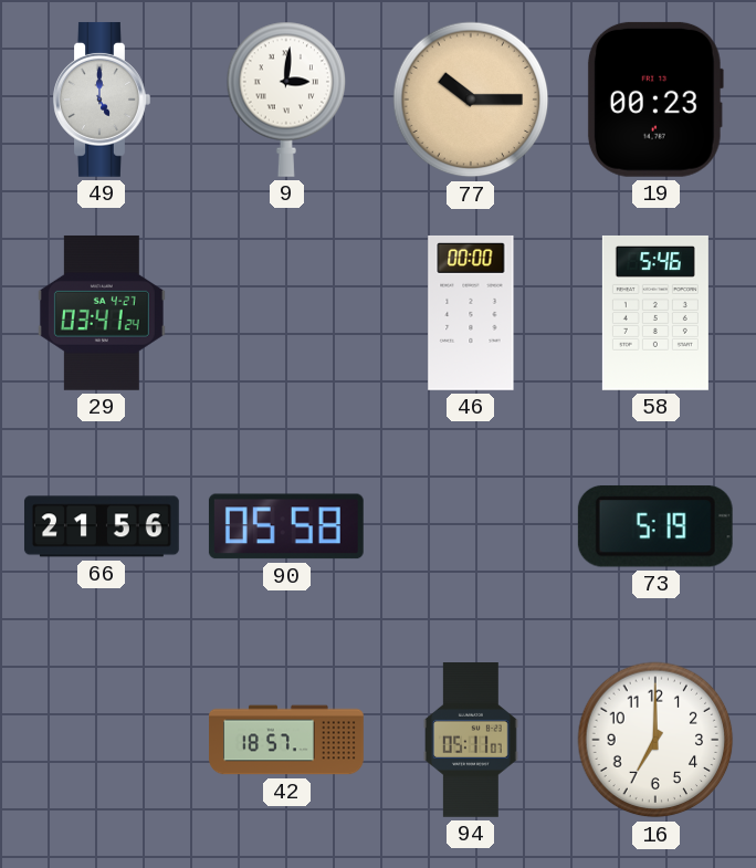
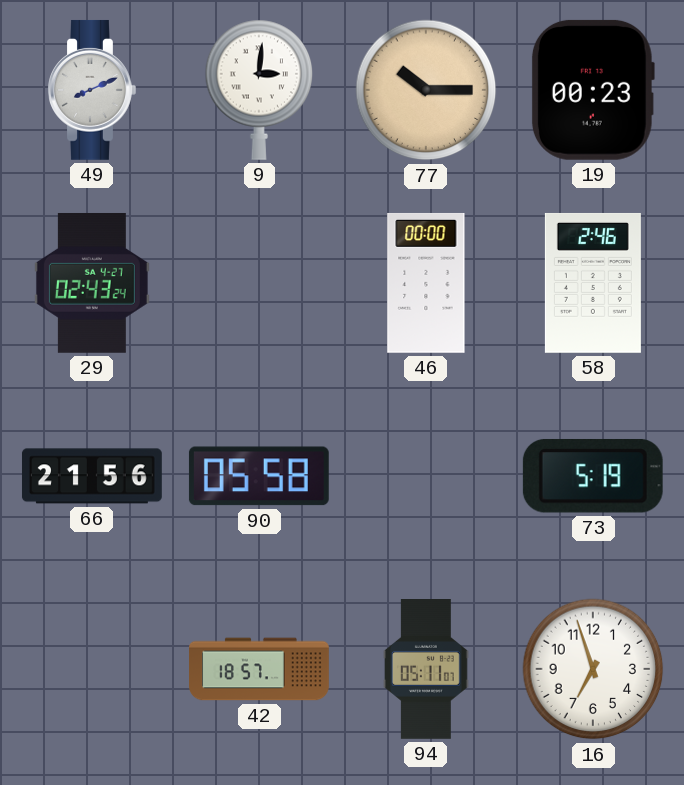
49: 5:00 -> 8:11
29: 03:41 -> 02:43
58: 5:46 -> 2:46
16: 7:00 -> 6:57
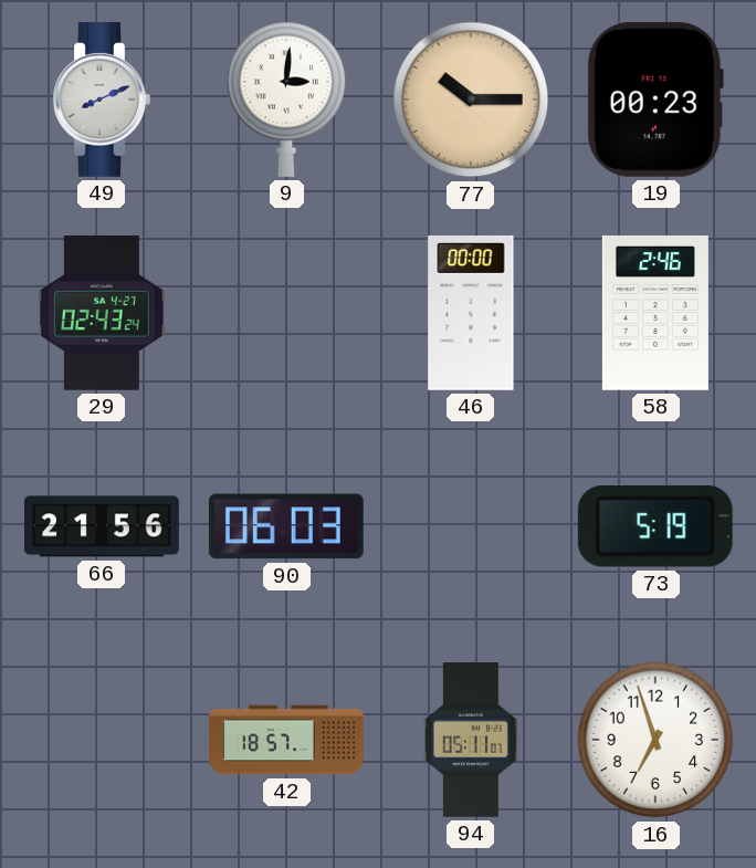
90: 05:58 -> 06:03
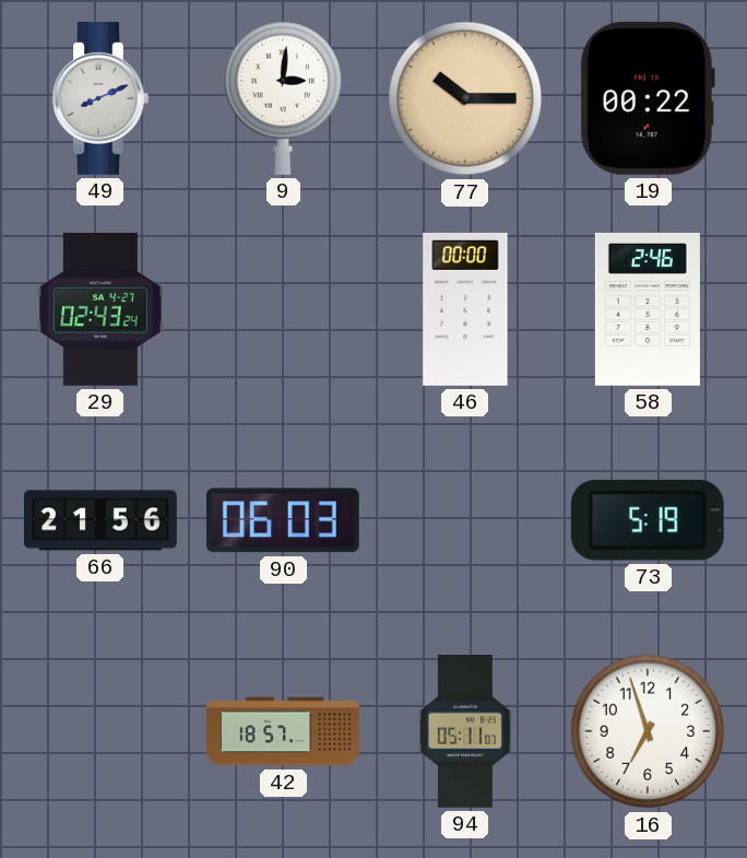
19: 00:23 -> 00:22
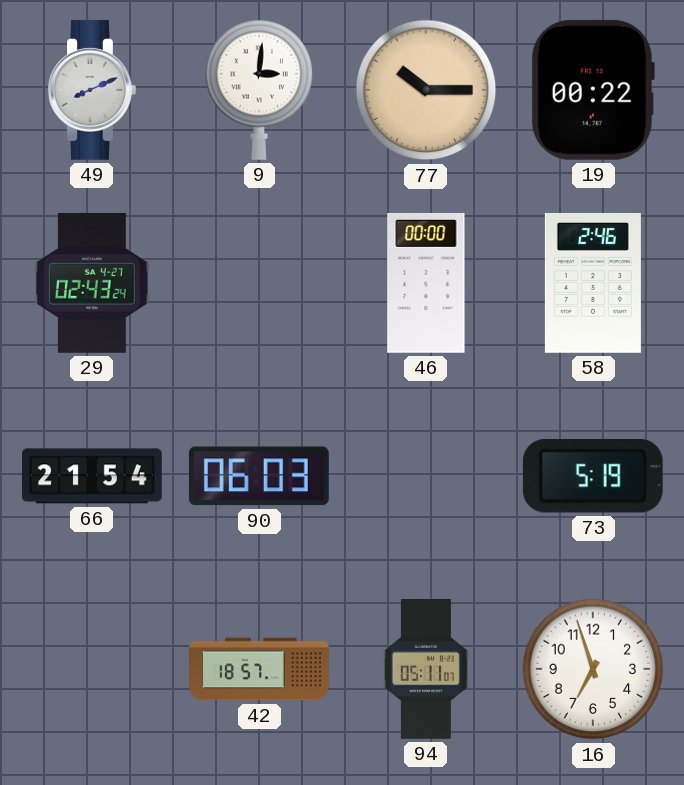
66: 21:56 -> 21:54
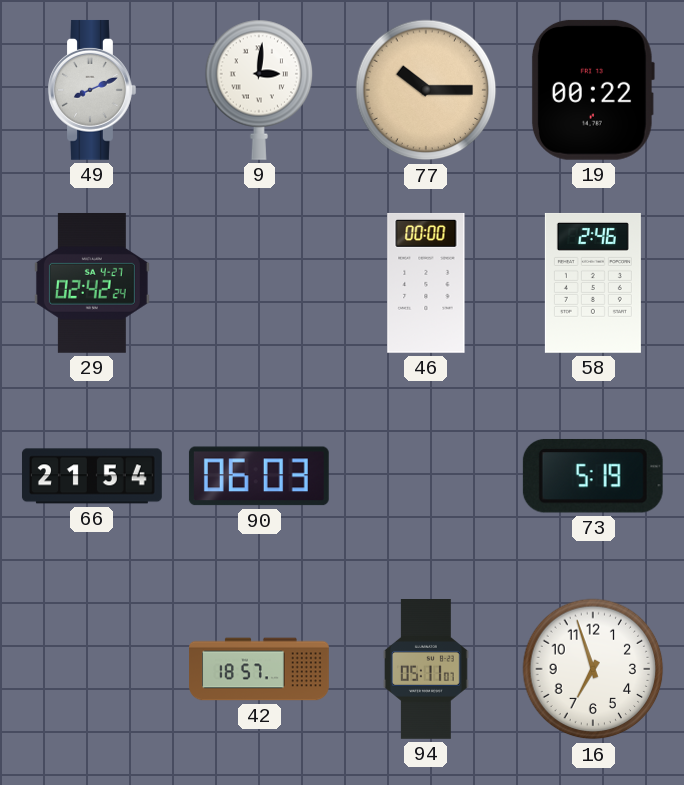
29: 02:43 -> 02:42
